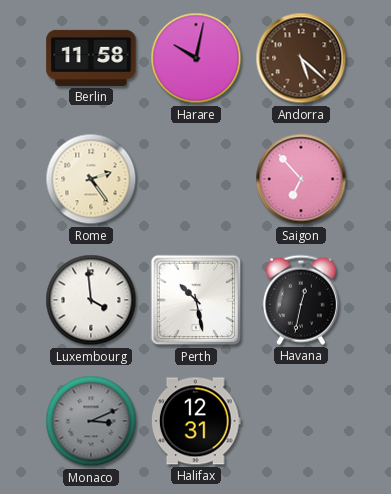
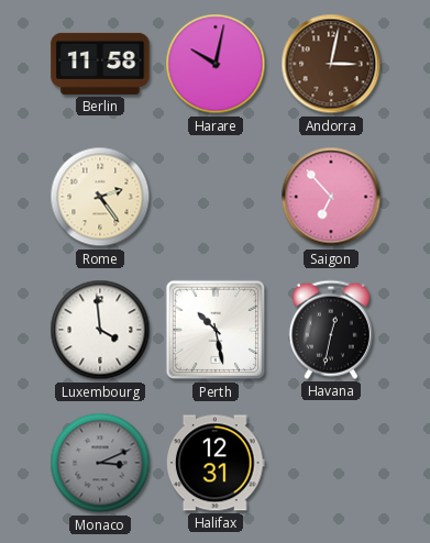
Andorra: 5:22 -> 3:02
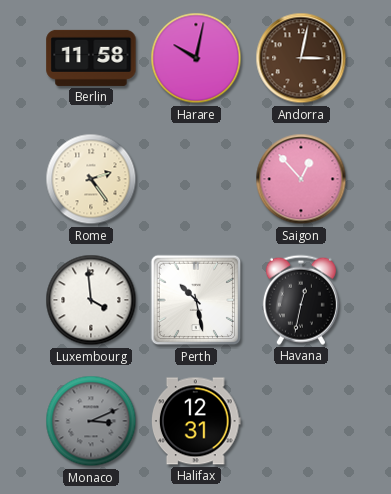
Saigon: 6:53 -> 12:53
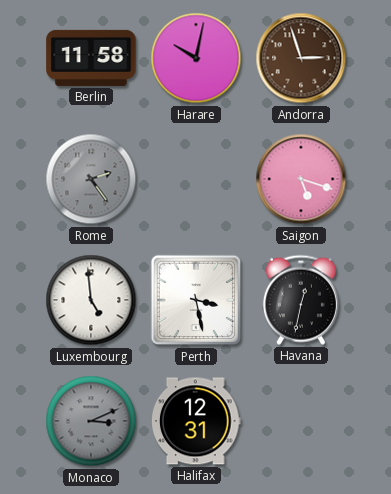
Andorra: 3:02 -> 2:57
Rome dial: cream -> grey
Saigon: 12:53 -> 5:18
Luxembourg: 3:59 -> 4:59
Perth: 10:28 -> 3:28
